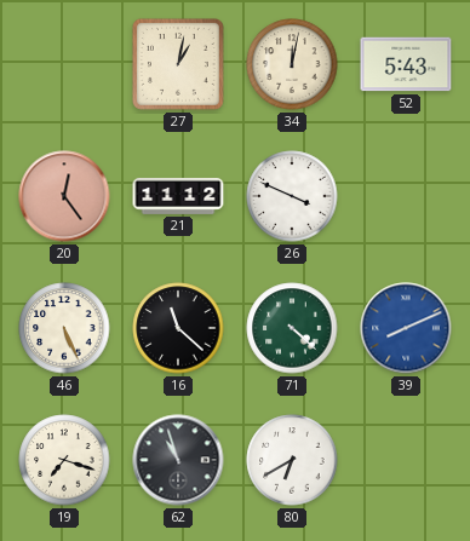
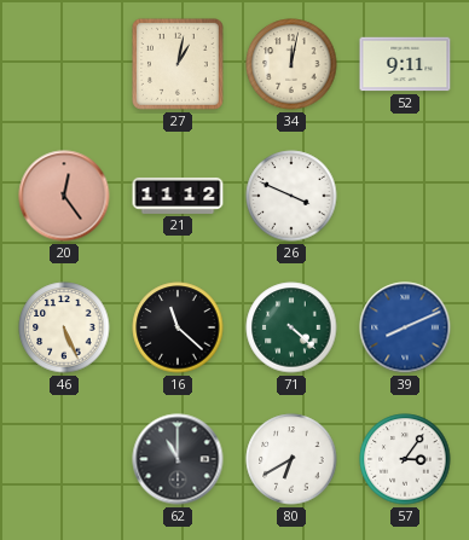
52: 5:43 -> 9:11
19: 7:18 -> none
62: 10:57 -> 11:00
57: none -> 3:06
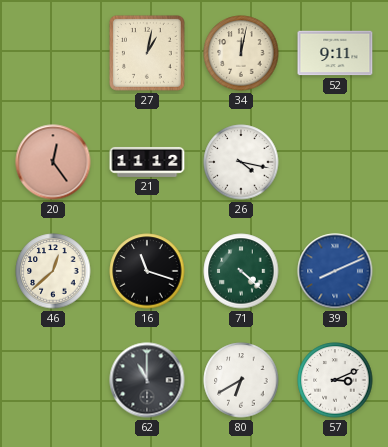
26: 3:49 -> 4:17
46: 5:26 -> 12:38
16: 11:22 -> 11:18
57: 3:06 -> 3:11
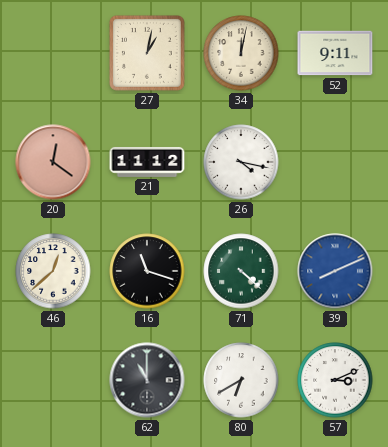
20: 12:24 -> 12:21
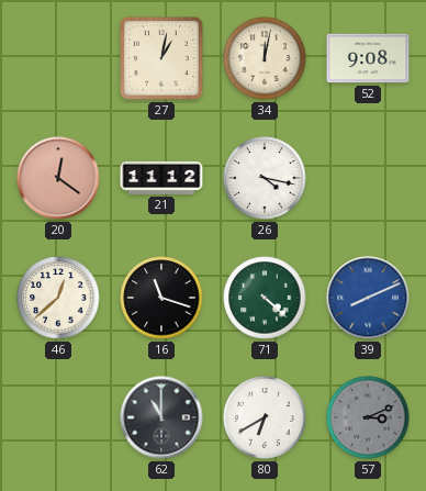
52: 9:11 -> 9:08
57 dial: white -> grey
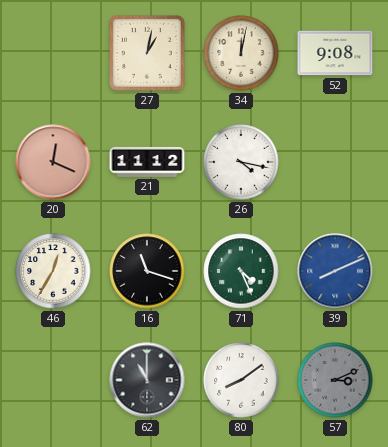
20: 12:21 -> 12:19
46: 12:38 -> 12:35
71: 4:22 -> 4:26
80: 6:40 -> 8:09
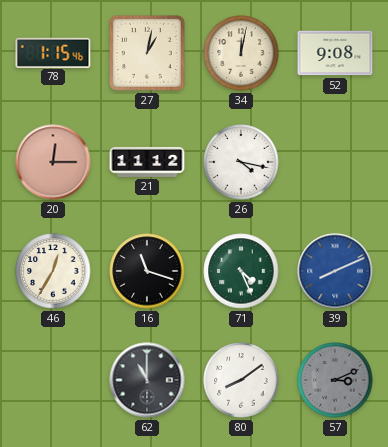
78: none -> 1:15
20: 12:19 -> 12:15
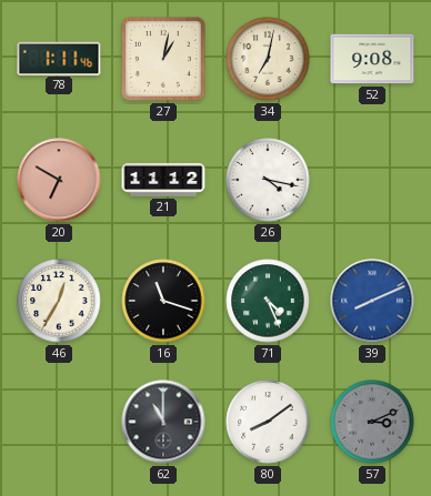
78: 1:15 -> 1:11
34: 12:02 -> 7:02
20: 12:15 -> 6:50
